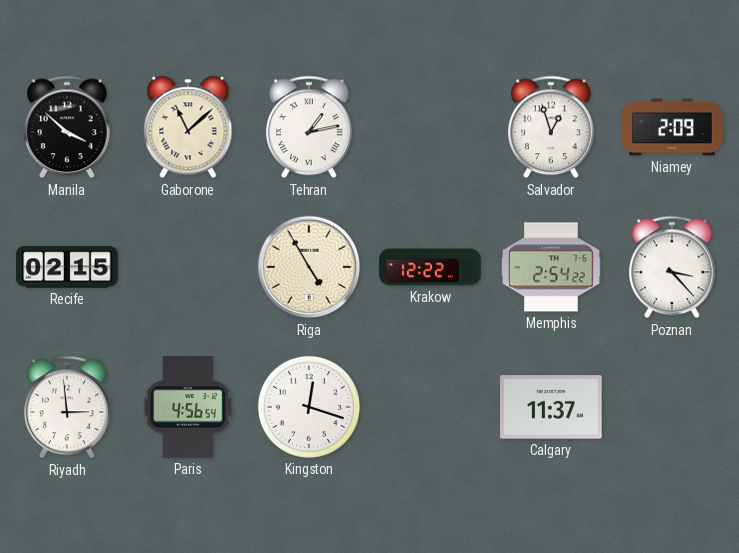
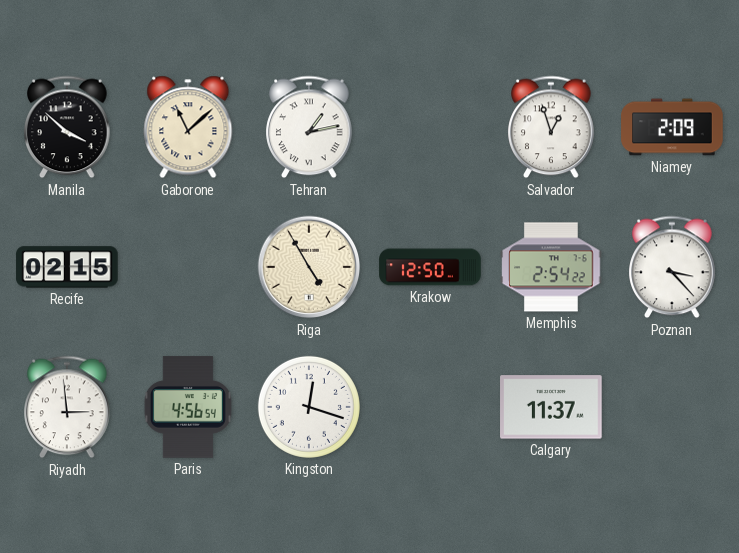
Krakow: 12:22 -> 12:50
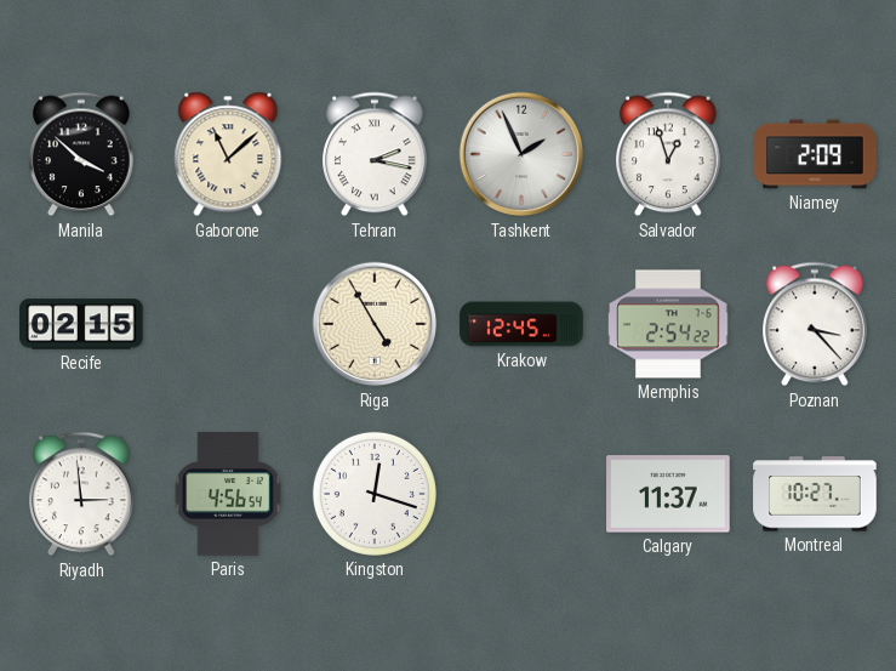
Tehran: 1:13 -> 2:17
Tashkent: none -> 1:56
Krakow: 12:50 -> 12:45
Montreal: none -> 10:27
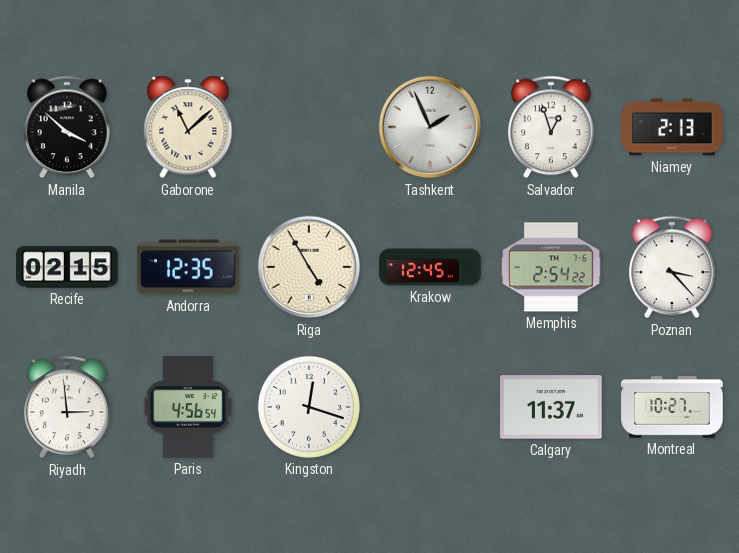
Tehran: 2:17 -> none
Niamey: 2:09 -> 2:13
Andorra: none -> 12:35
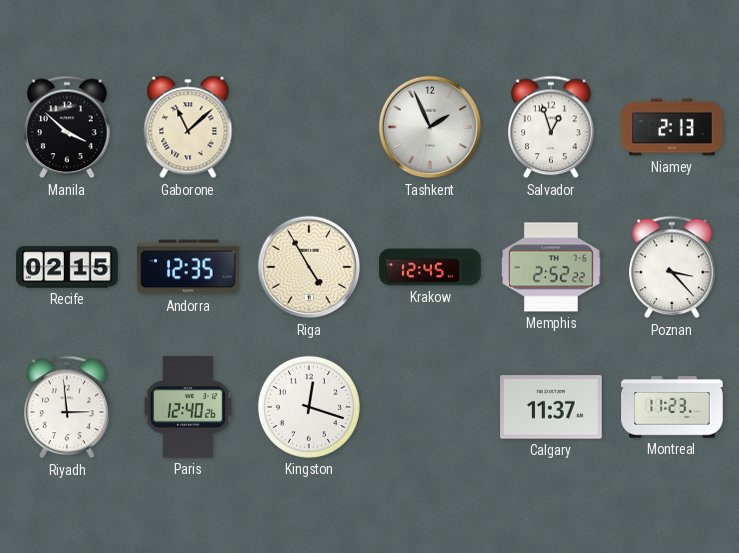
Memphis: 2:54 -> 2:52
Paris: 4:56 -> 12:40
Montreal: 10:27 -> 11:23
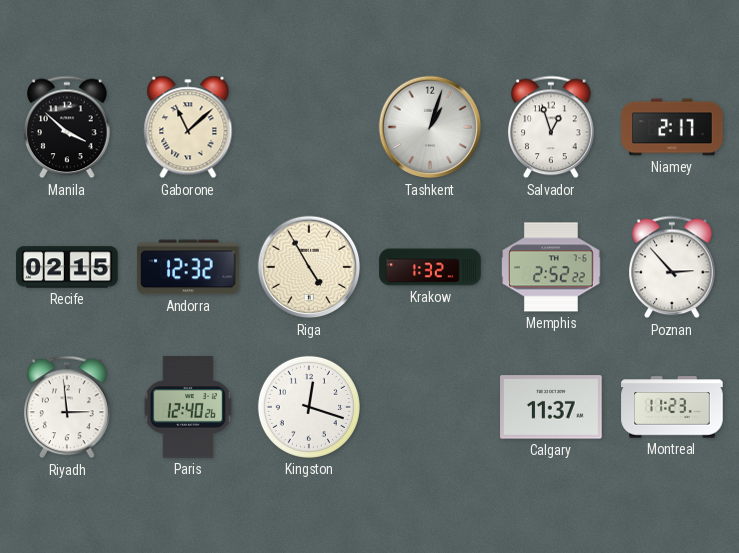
Tashkent: 1:56 -> 1:03
Niamey: 2:13 -> 2:17
Andorra: 12:35 -> 12:32
Krakow: 12:45 -> 1:32
Poznan: 3:23 -> 2:53
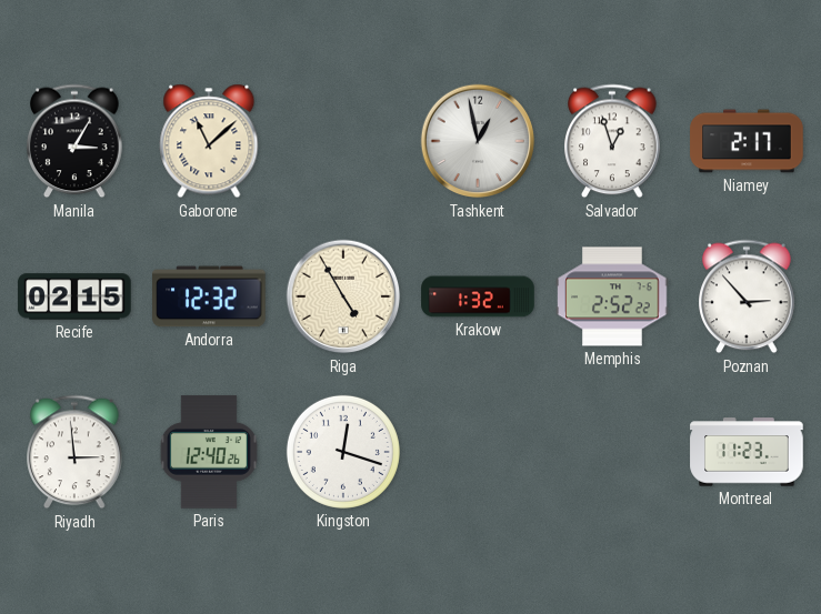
Manila: 3:52 -> 3:05
Tashkent: 1:03 -> 12:58
Calgary: 11:37 -> none
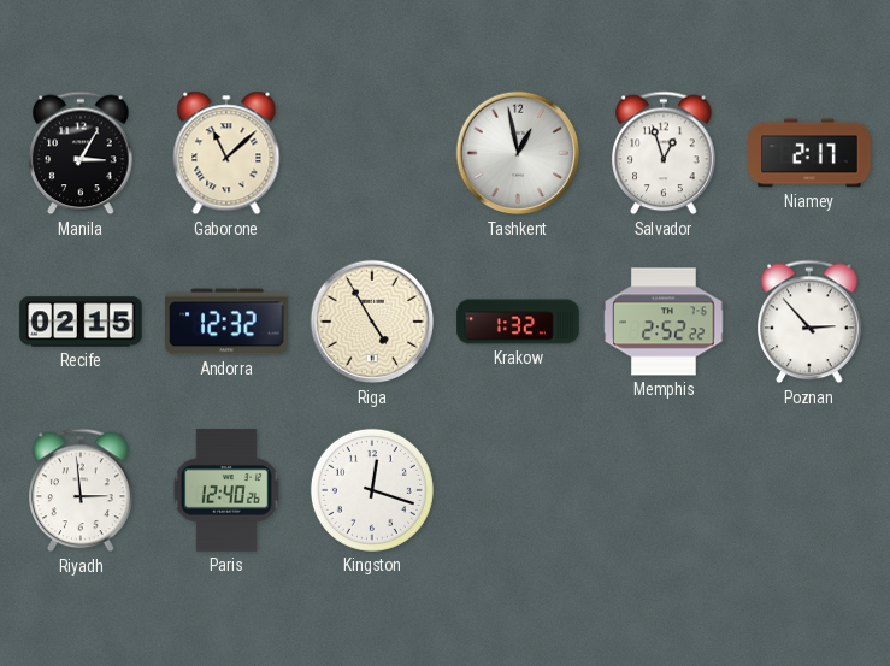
Montreal: 11:23 -> none
